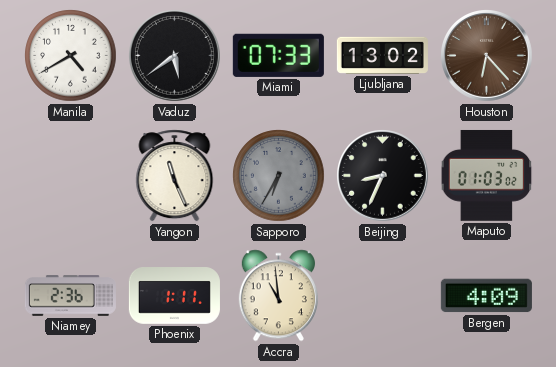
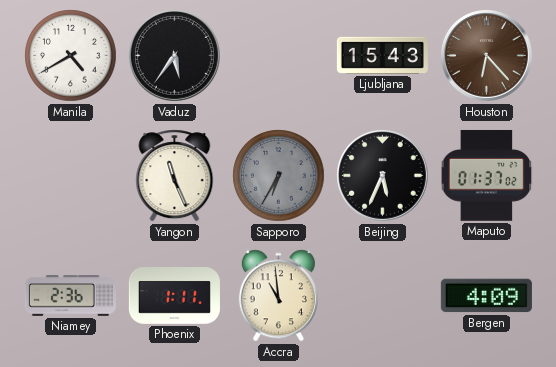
Vaduz: 5:39 -> 5:36
Miami: 07:33 -> none
Ljubljana: 13:02 -> 15:43
Beijing: 8:34 -> 5:34
Maputo: 01:03 -> 01:37
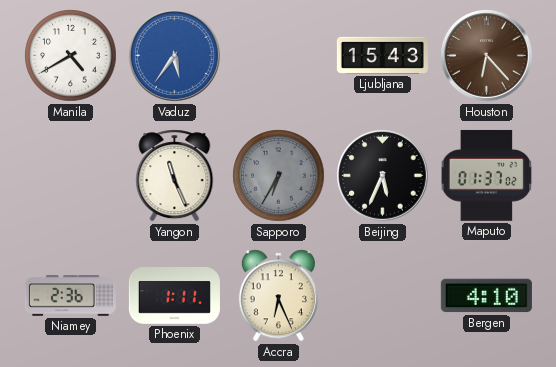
Vaduz dial: black -> blue
Accra: 10:59 -> 6:26
Bergen: 4:09 -> 4:10
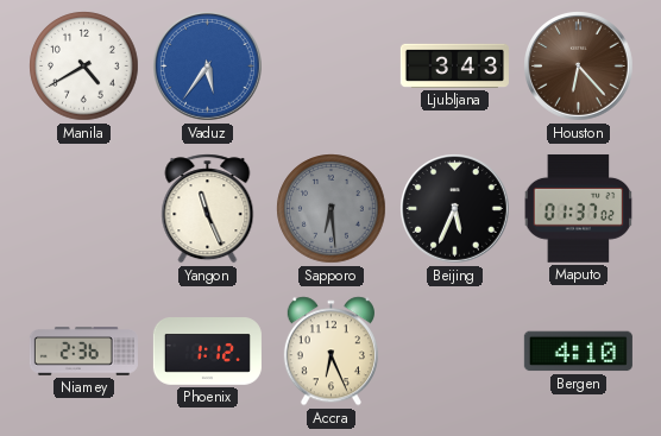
Ljubljana: 15:43 -> 3:43
Sapporo: 6:35 -> 6:29
Phoenix: 1:11 -> 1:12
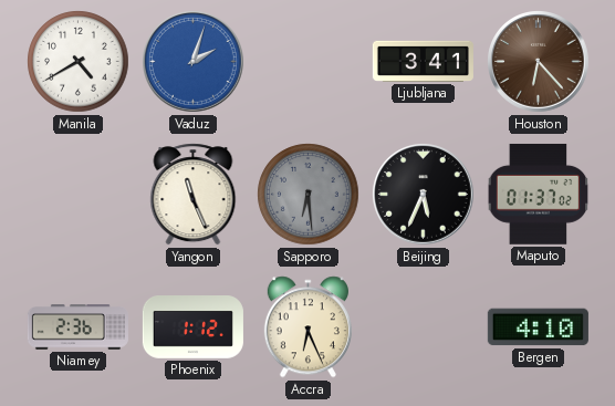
Vaduz: 5:36 -> 2:03
Ljubljana: 3:43 -> 3:41
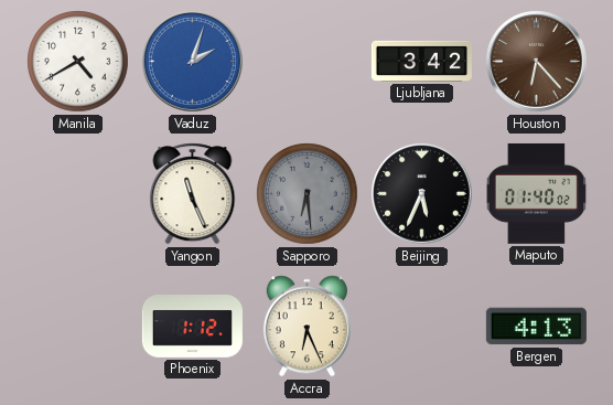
Ljubljana: 3:41 -> 3:42
Maputo: 01:37 -> 01:40
Niamey: 2:36 -> none
Bergen: 4:10 -> 4:13
